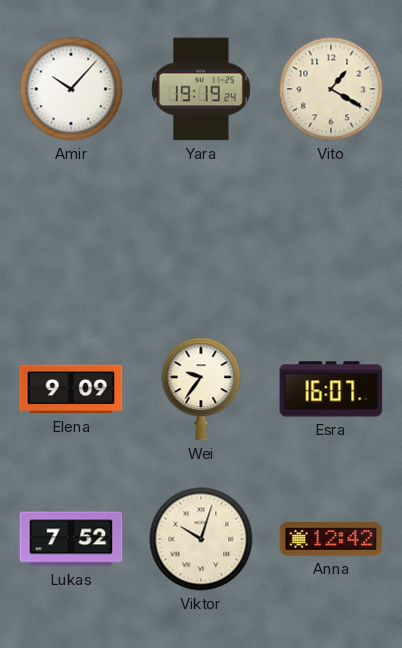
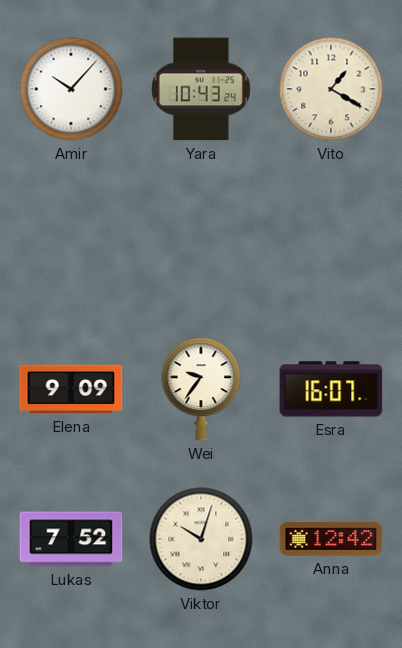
Yara: 19:19 -> 10:43
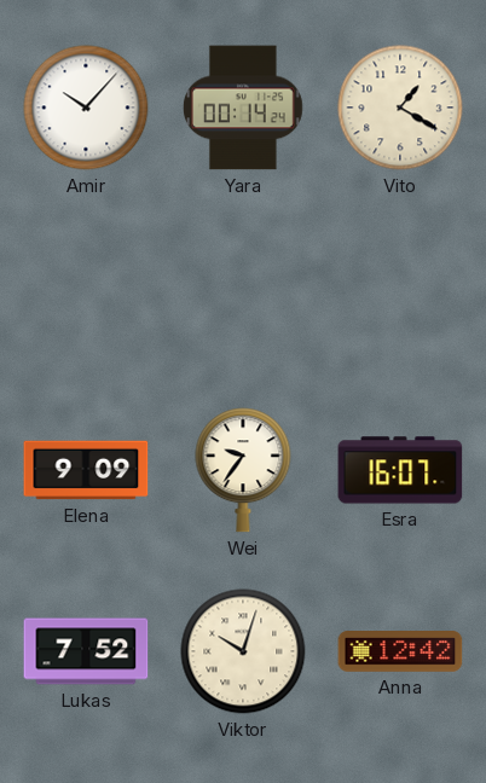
Yara: 10:43 -> 00:14
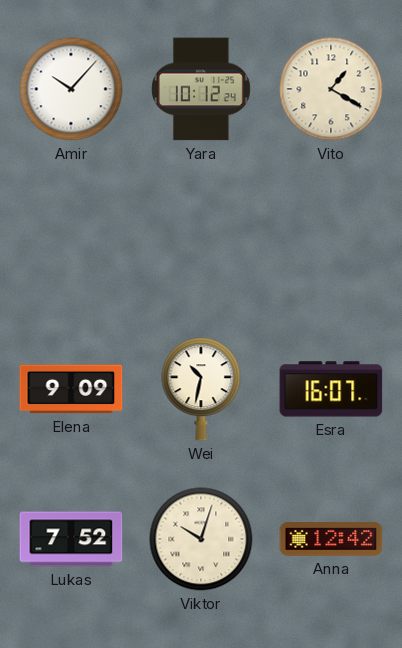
Yara: 00:14 -> 10:12
Wei: 9:36 -> 10:32
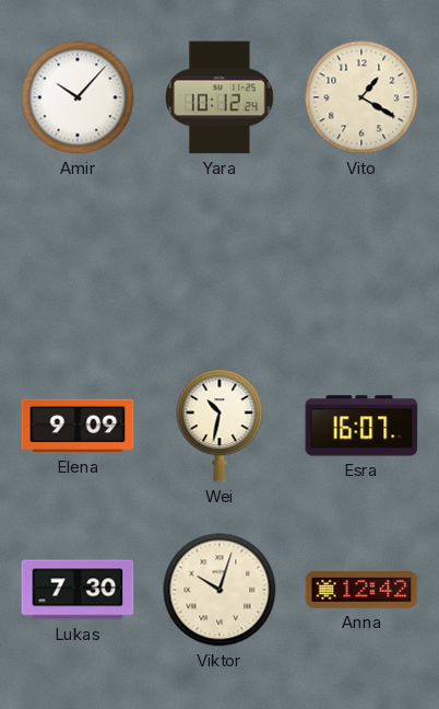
Lukas: 7:52 -> 7:30
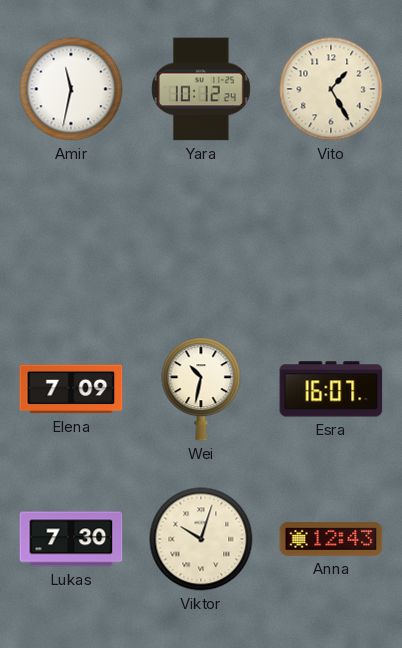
Amir: 10:07 -> 11:32
Vito: 1:20 -> 1:25
Elena: 9:09 -> 7:09
Anna: 12:42 -> 12:43
